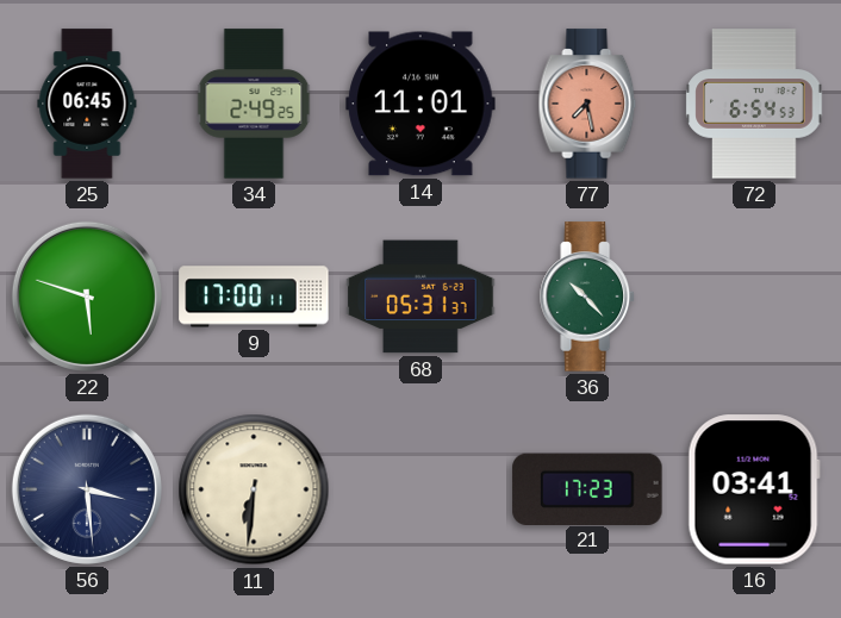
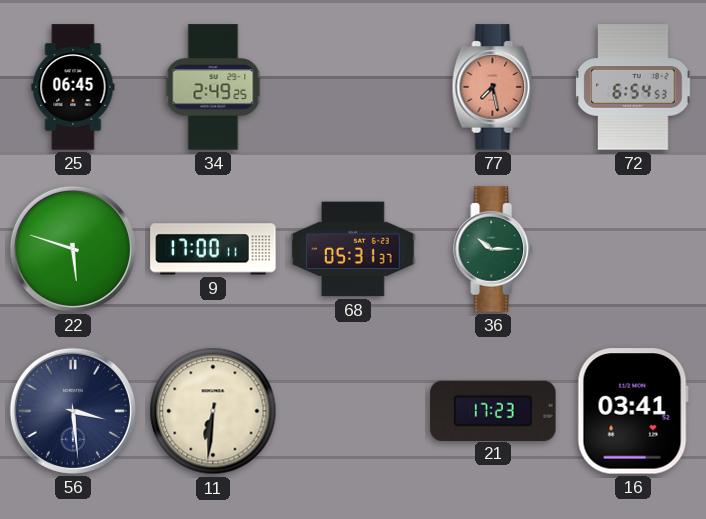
14: 11:01 -> none
36: 10:23 -> 10:15
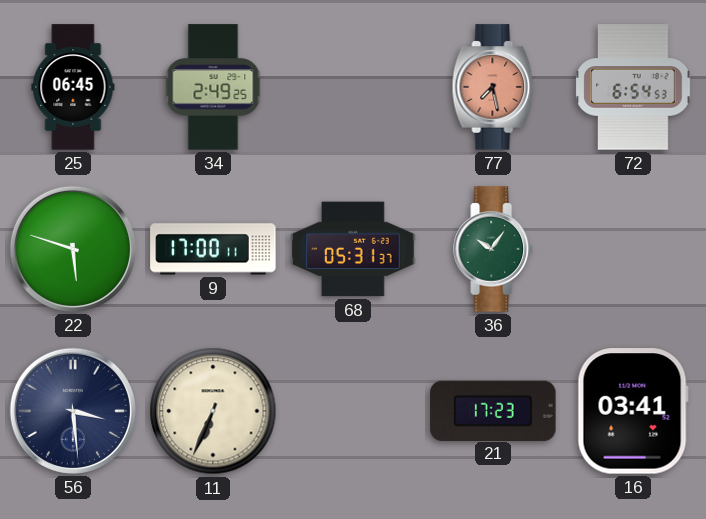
36: 10:15 -> 10:06
11: 6:31 -> 6:34
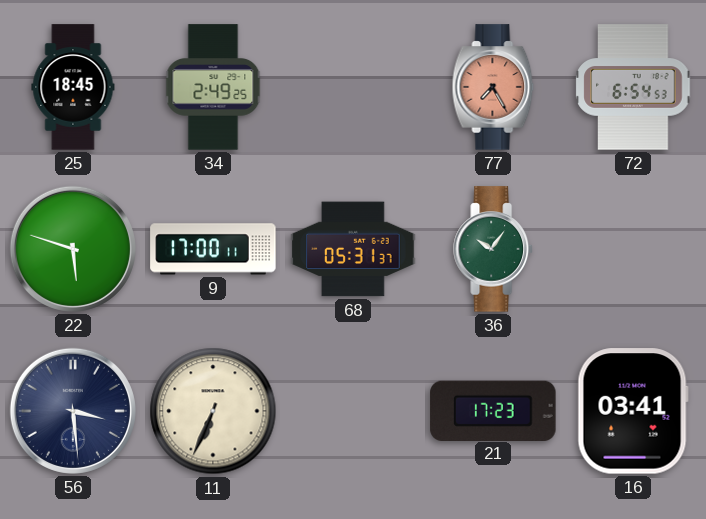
25: 06:45 -> 18:45
77: 7:28 -> 7:25
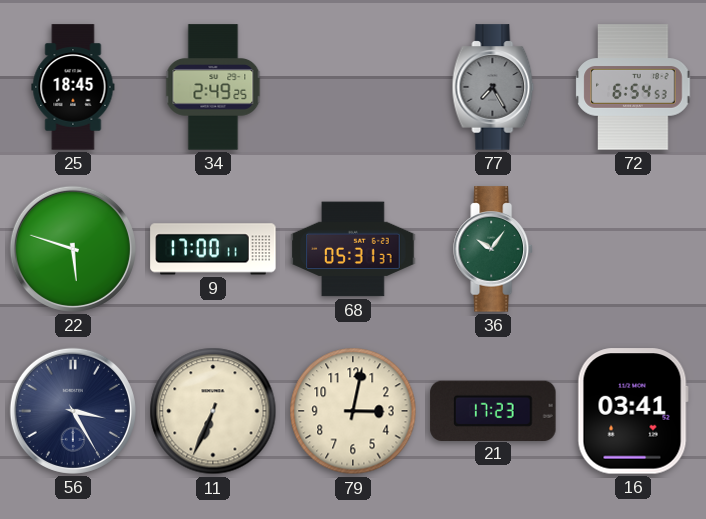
77 dial: salmon -> grey
56: 3:29 -> 3:25
79: none -> 3:02
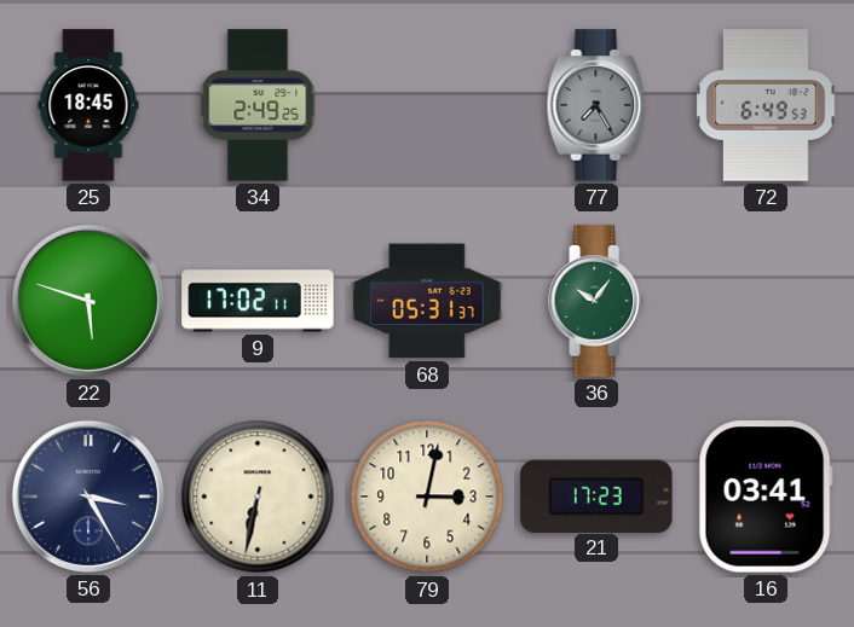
72: 6:54 -> 6:49
9: 17:00 -> 17:02
11: 6:34 -> 6:32
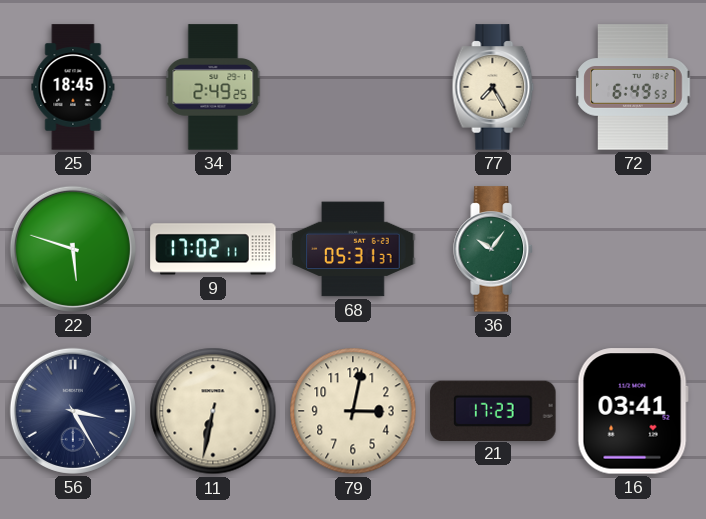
77 dial: grey -> cream
